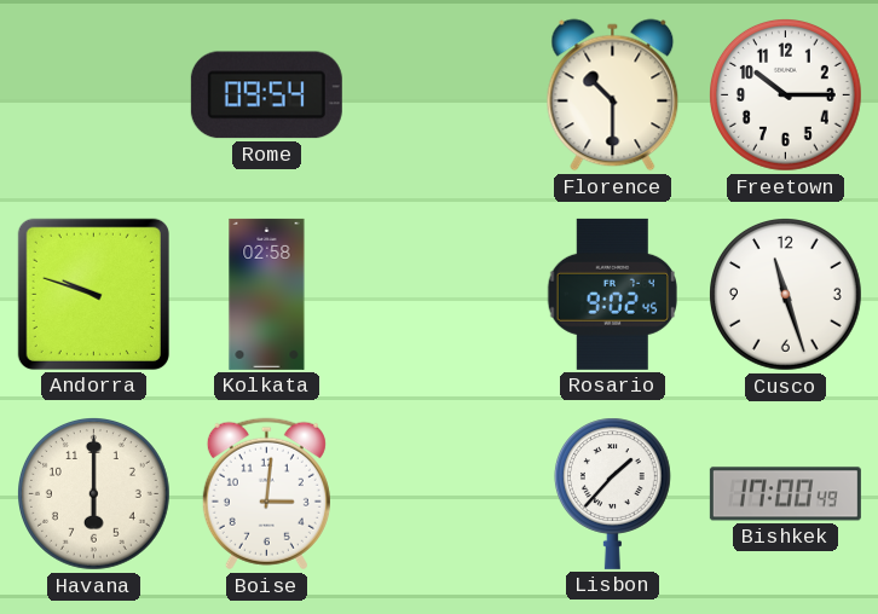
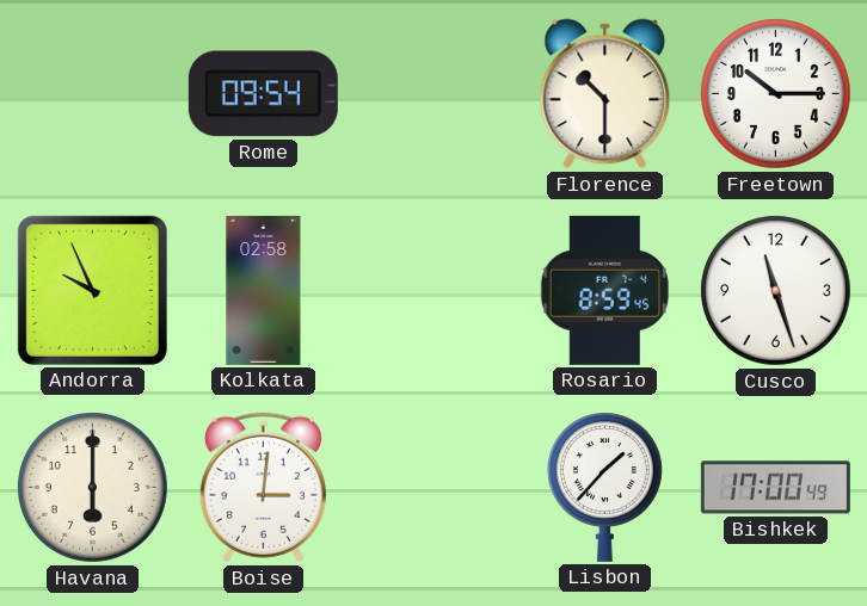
Andorra: 9:48 -> 9:56
Rosario: 9:02 -> 8:59
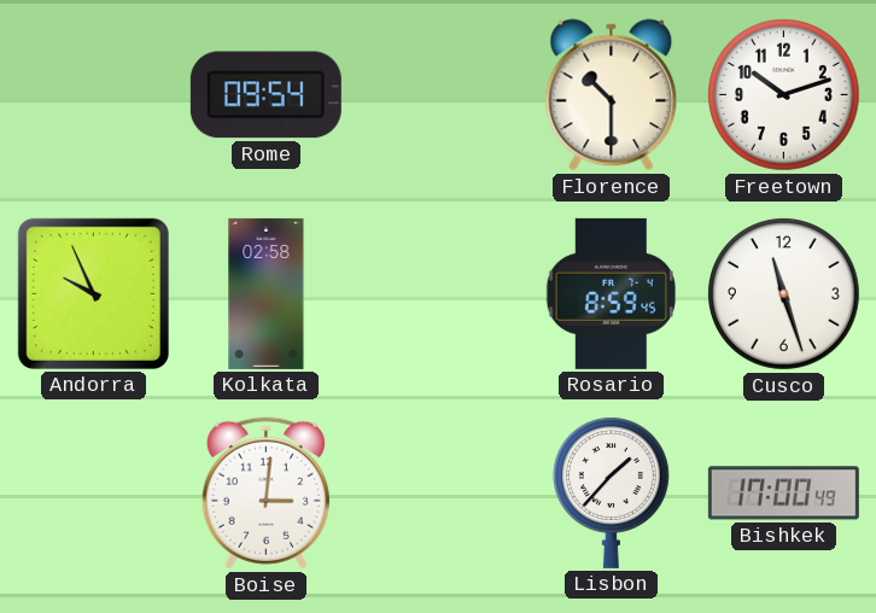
Freetown: 10:15 -> 10:12
Havana: 6:00 -> none
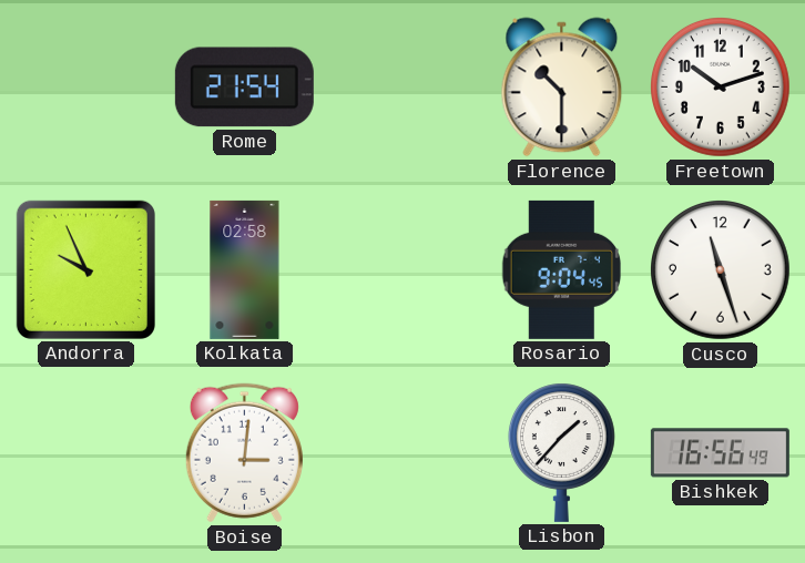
Rome: 09:54 -> 21:54
Rosario: 8:59 -> 9:04
Bishkek: 17:00 -> 16:56
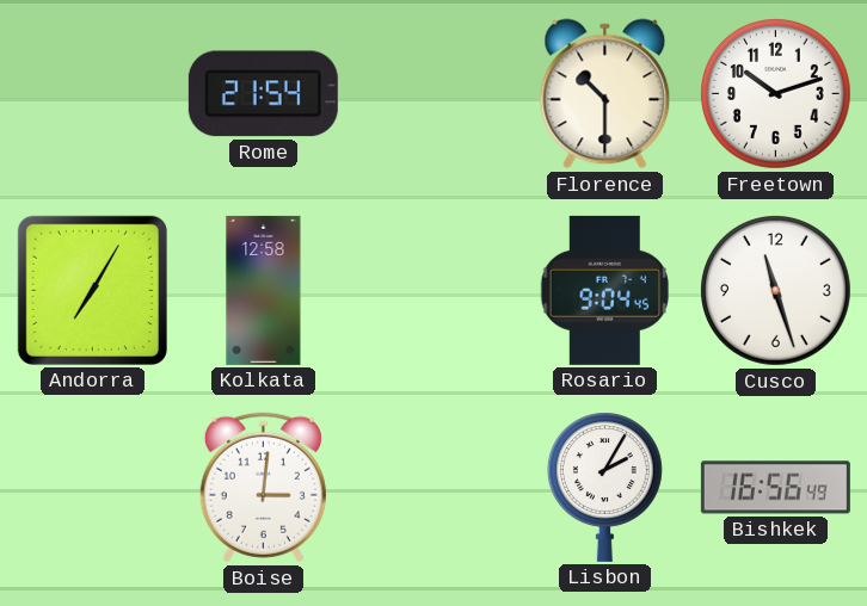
Andorra: 9:56 -> 7:05
Kolkata: 02:58 -> 12:58
Lisbon: 1:37 -> 2:05
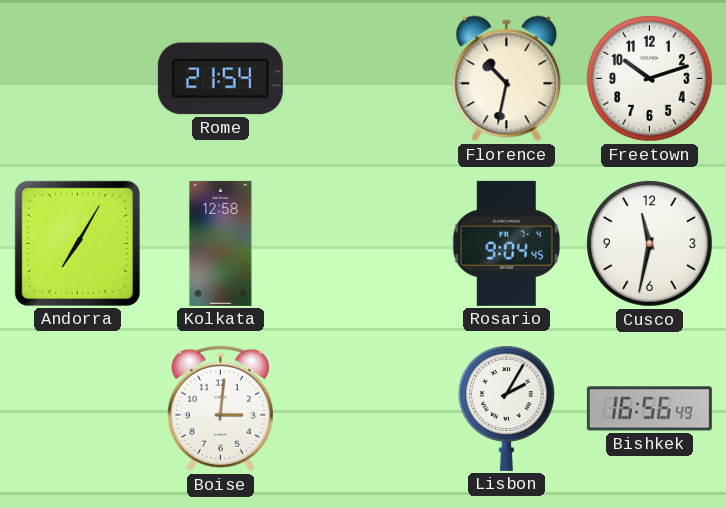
Florence: 10:30 -> 10:32
Cusco: 11:27 -> 11:32
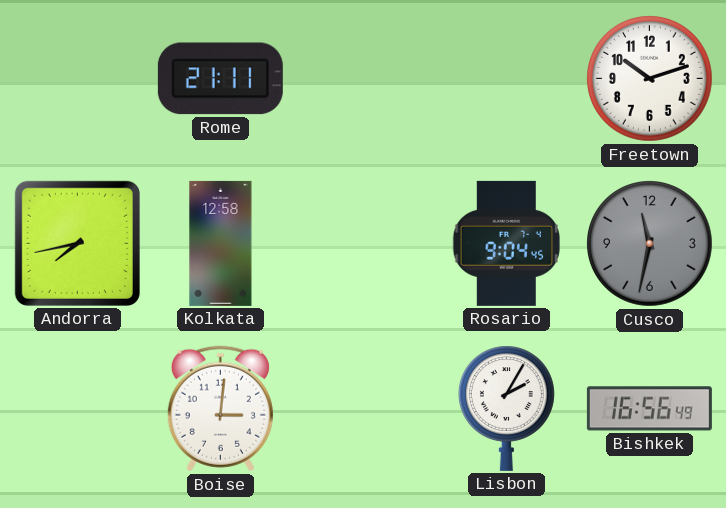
Rome: 21:54 -> 21:11
Florence: 10:32 -> none
Andorra: 7:05 -> 7:43
Cusco dial: white -> grey
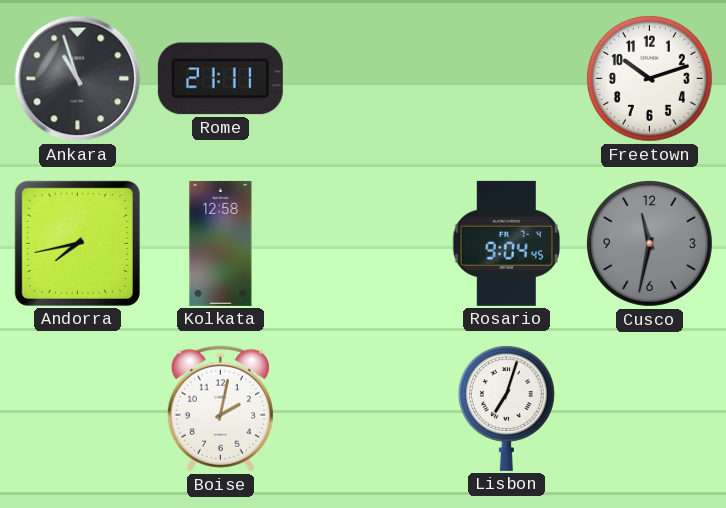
Ankara: none -> 10:57
Boise: 3:01 -> 2:02
Lisbon: 2:05 -> 7:03
Bishkek: 16:56 -> none
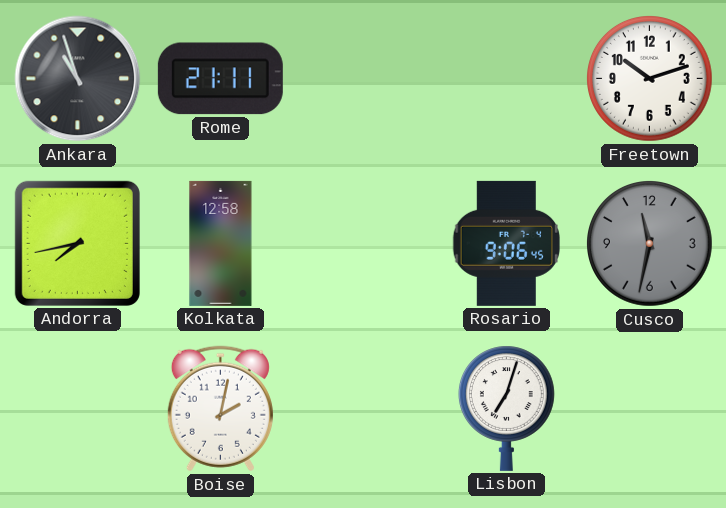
Rosario: 9:04 -> 9:06
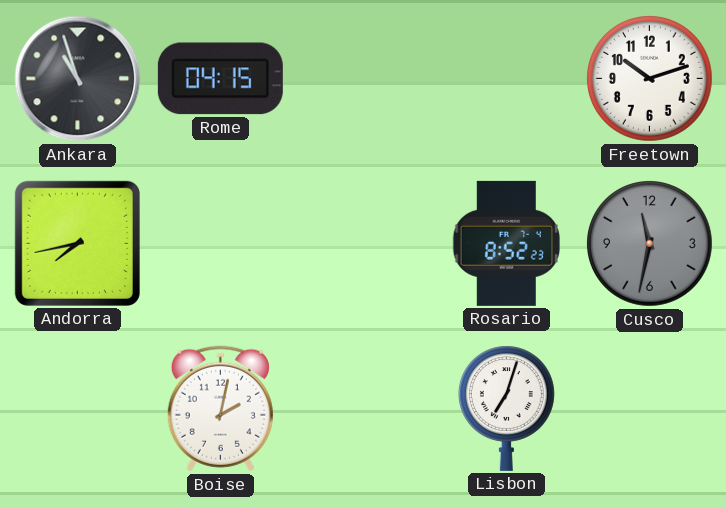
Rome: 21:11 -> 04:15
Kolkata: 12:58 -> none
Rosario: 9:06 -> 8:52
